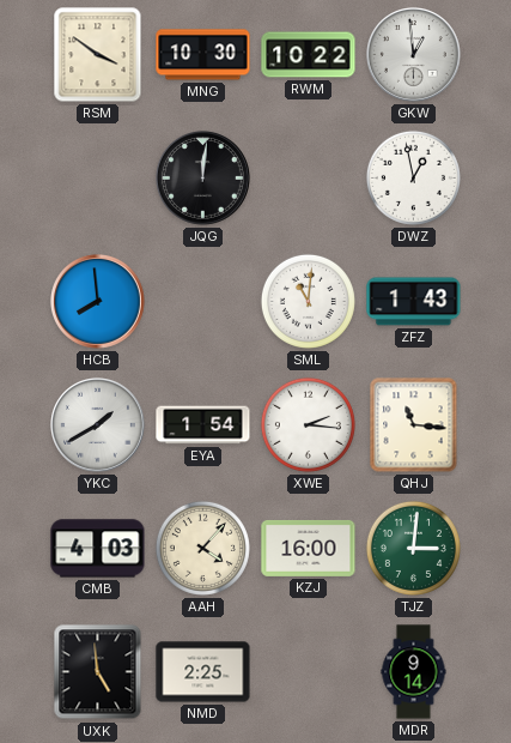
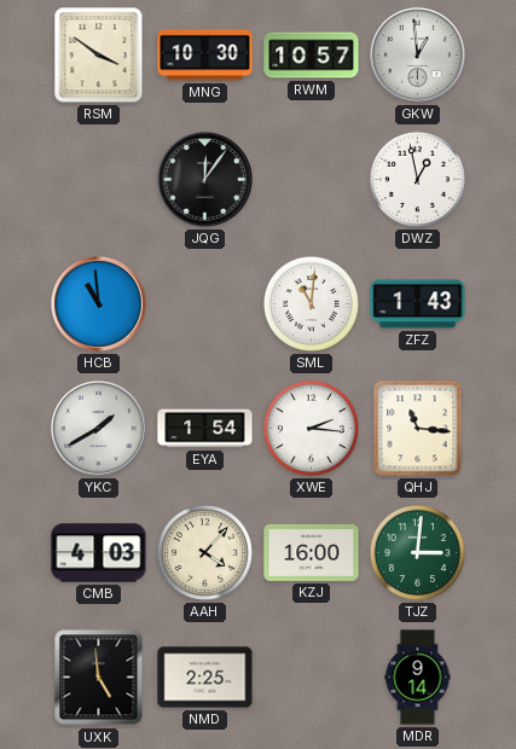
RWM: 10:22 -> 10:57
JQG: 12:01 -> 12:06
HCB: 7:59 -> 10:59
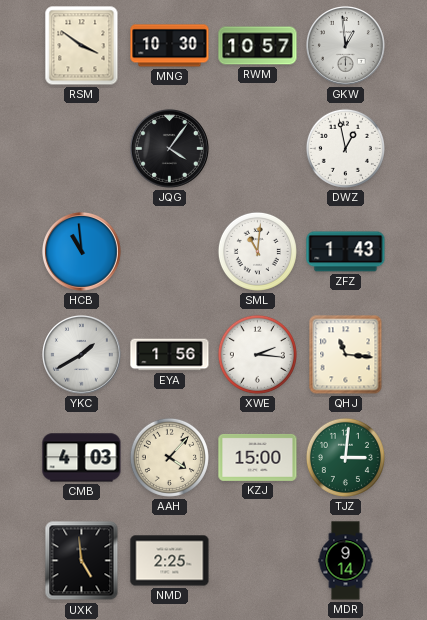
JQG: 12:06 -> 4:06
EYA: 1:54 -> 1:56
KZJ: 16:00 -> 15:00
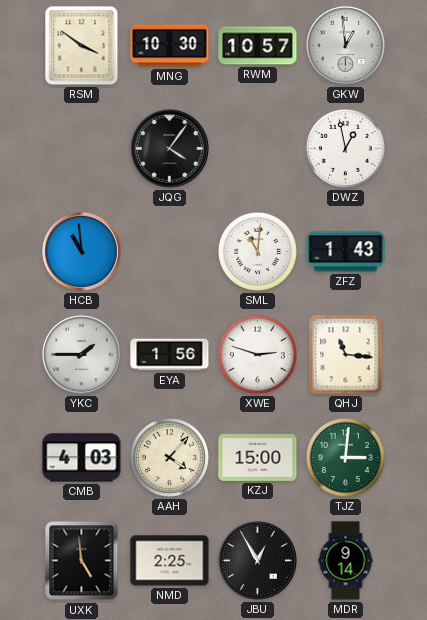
YKC: 1:40 -> 1:45
XWE: 2:16 -> 2:48
JBU: none -> 12:55
